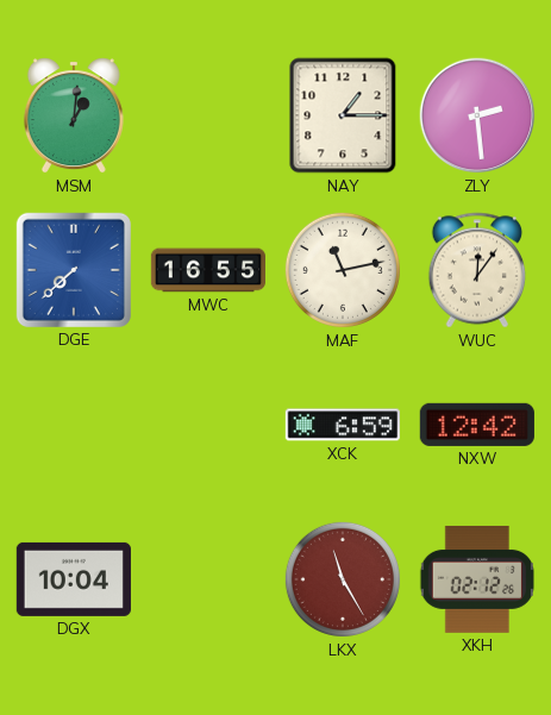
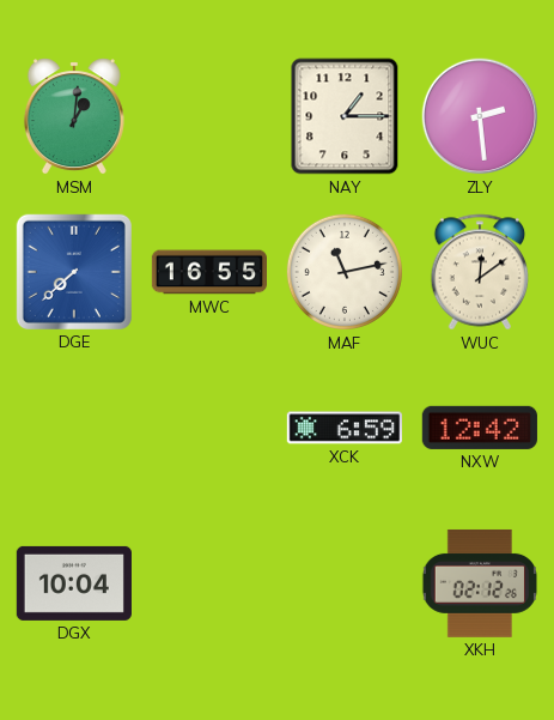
WUC: 12:06 -> 12:09
LKX: 11:25 -> none
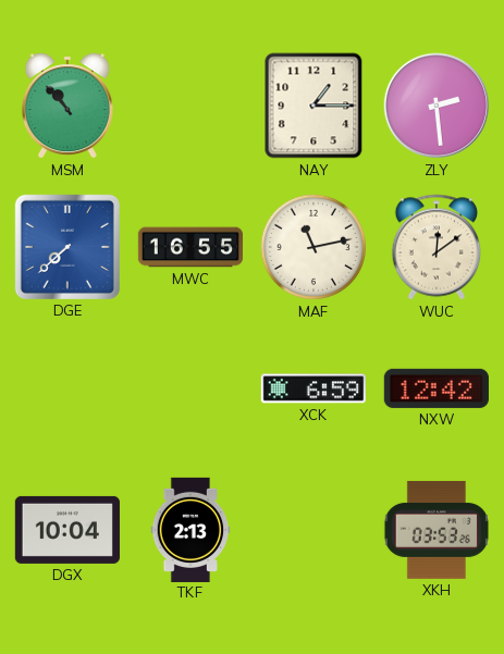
MSM: 1:01 -> 10:53
TKF: none -> 2:13
XKH: 02:12 -> 03:53
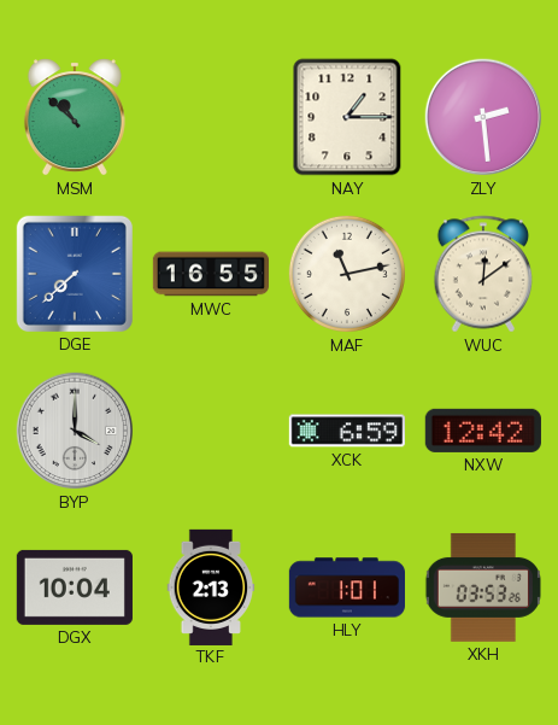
MSM: 10:53 -> 10:52
BYP: none -> 4:00
HLY: none -> 1:01
